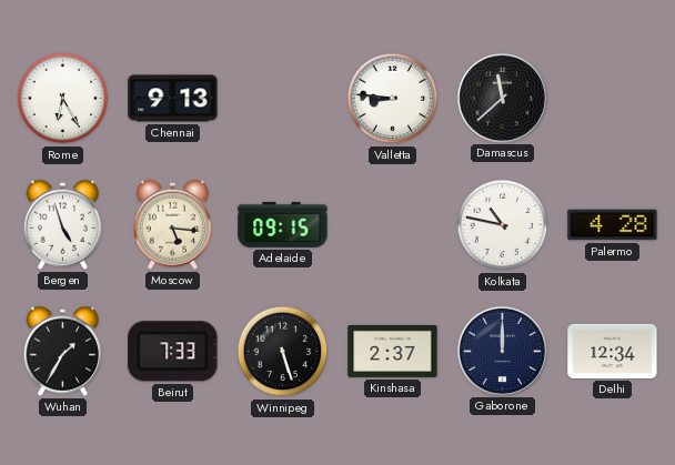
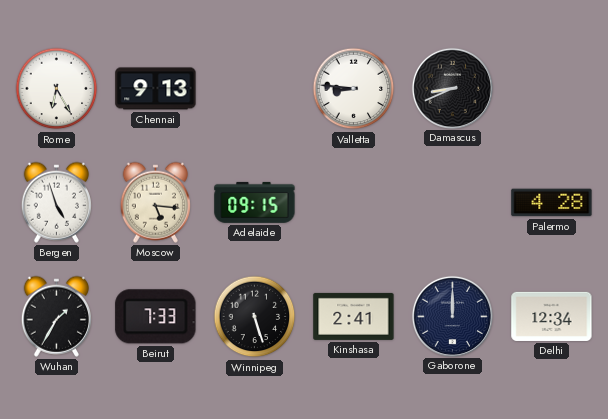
Damascus: 11:38 -> 8:41
Kolkata: 10:47 -> none
Kinshasa: 2:37 -> 2:41
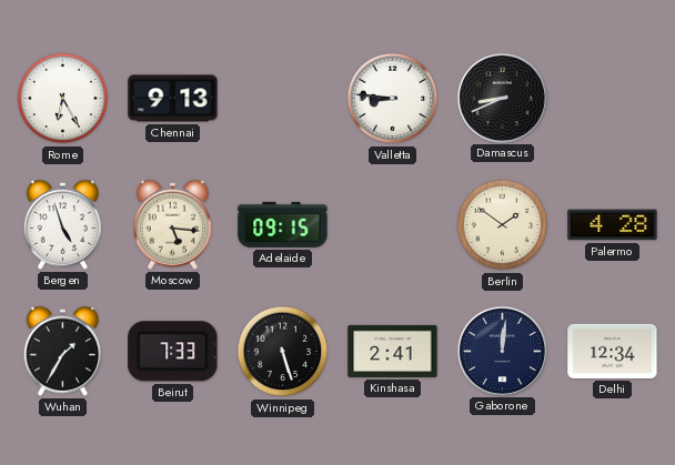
Berlin: none -> 1:51
Gaborone: 12:00 -> 12:01
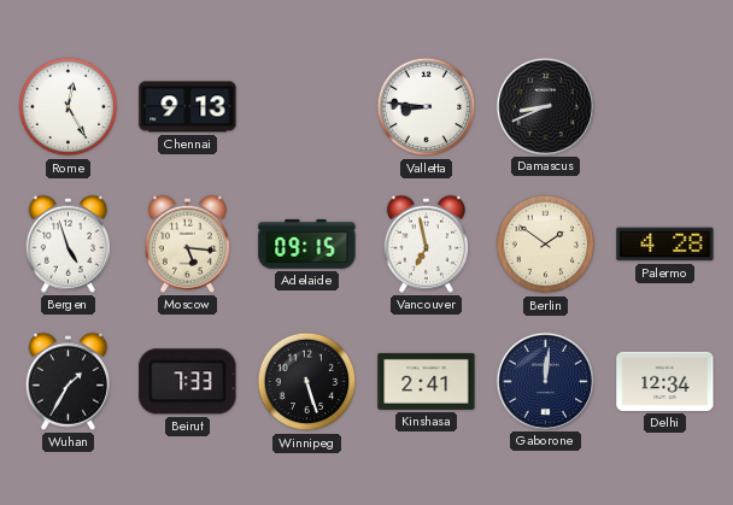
Rome: 6:25 -> 12:25
Vancouver: none -> 6:58
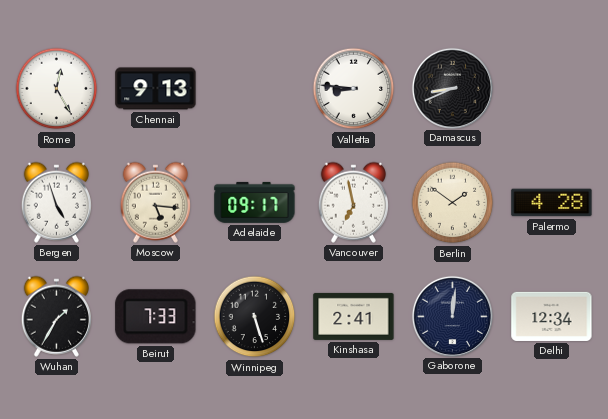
Adelaide: 09:15 -> 09:17
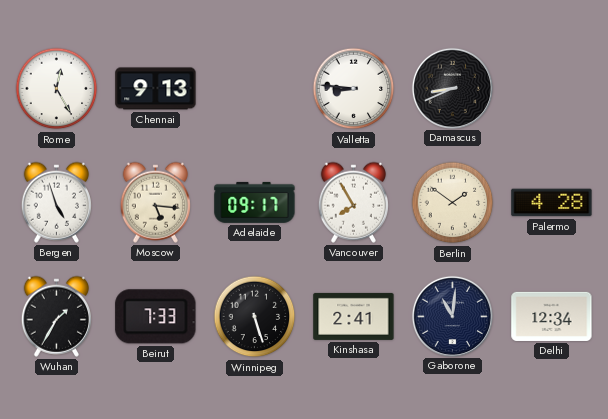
Vancouver: 6:58 -> 7:55
Gaborone: 12:01 -> 11:01
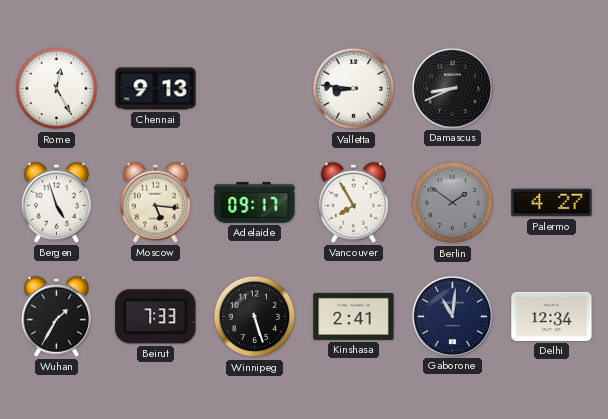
Berlin dial: cream -> grey
Palermo: 4:28 -> 4:27
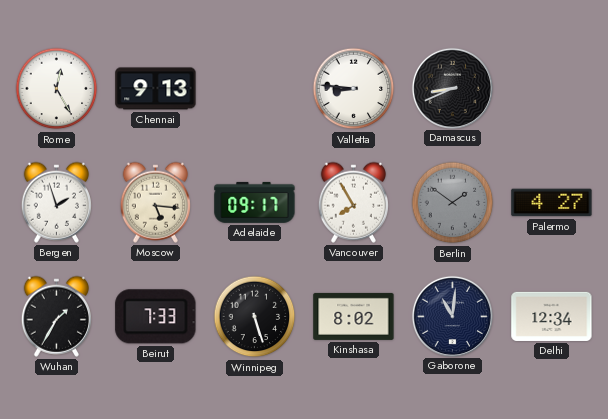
Bergen: 4:57 -> 1:57
Kinshasa: 2:41 -> 8:02
